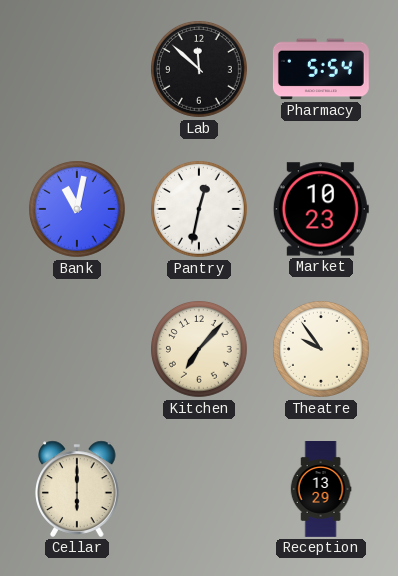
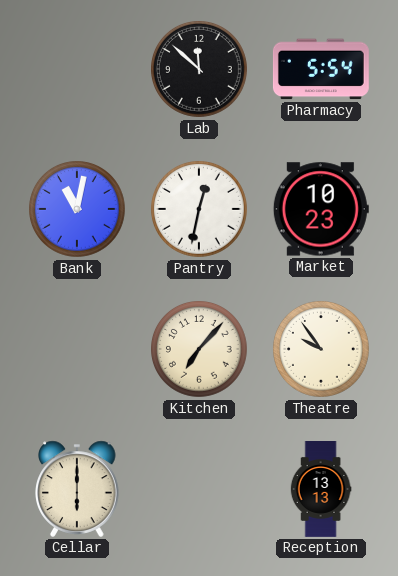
Reception: 13:29 -> 13:13
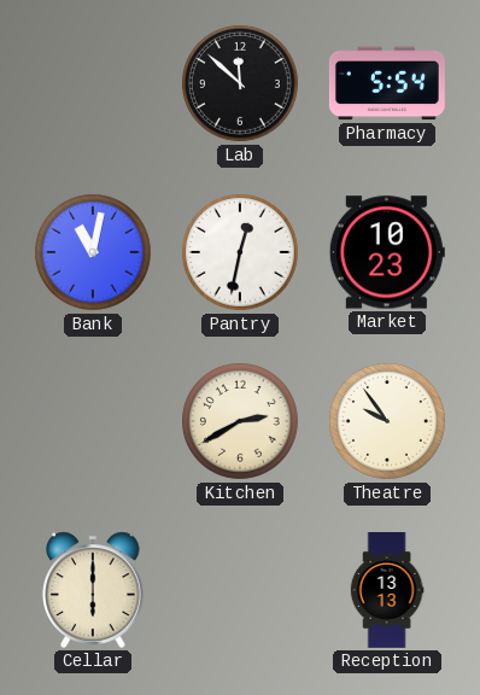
Kitchen: 7:07 -> 2:40
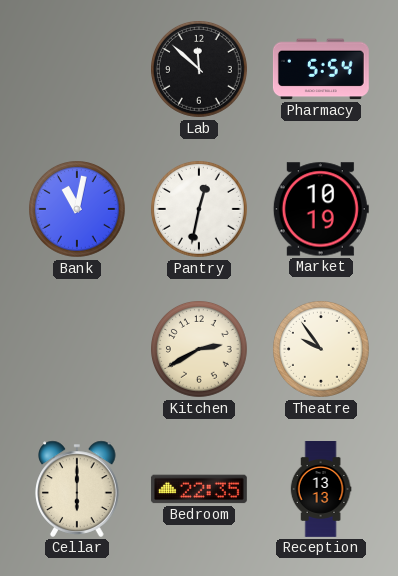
Market: 10:23 -> 10:19
Bedroom: none -> 22:35
